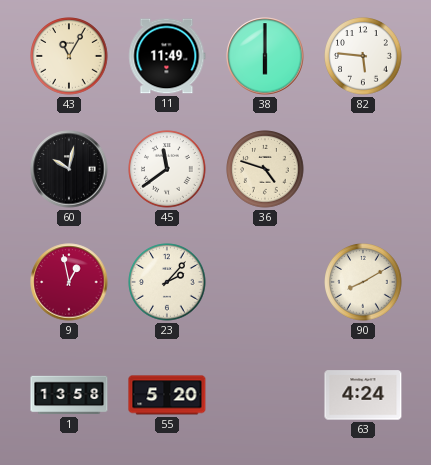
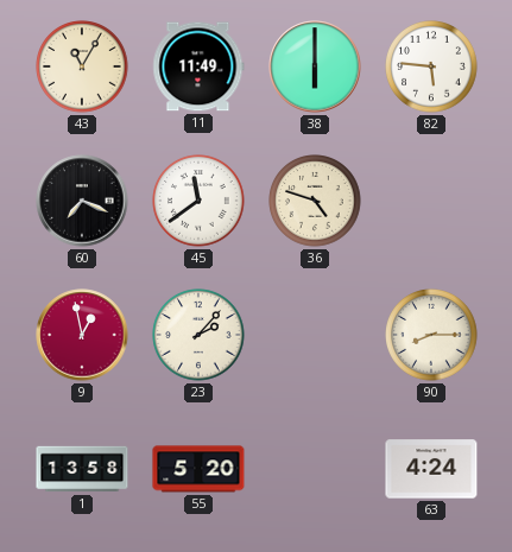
60: 10:02 -> 7:19
90: 8:10 -> 8:15
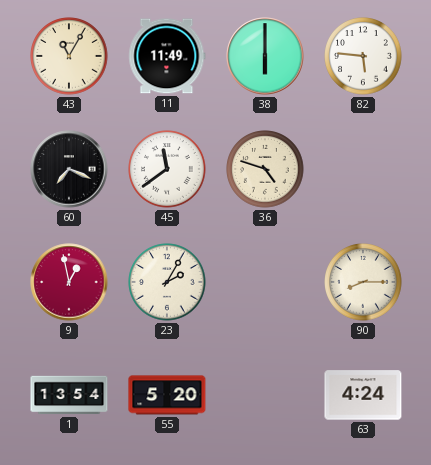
23: 2:07 -> 2:05
1: 13:58 -> 13:54
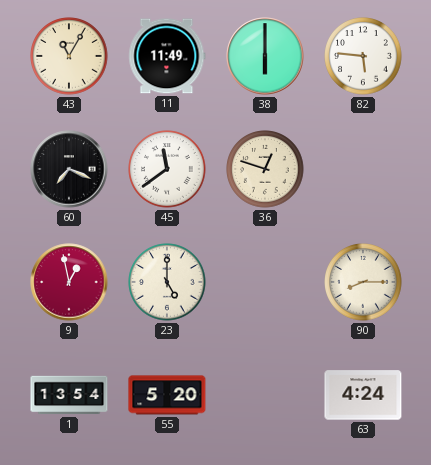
36: 4:48 -> 12:48
23: 2:05 -> 5:00
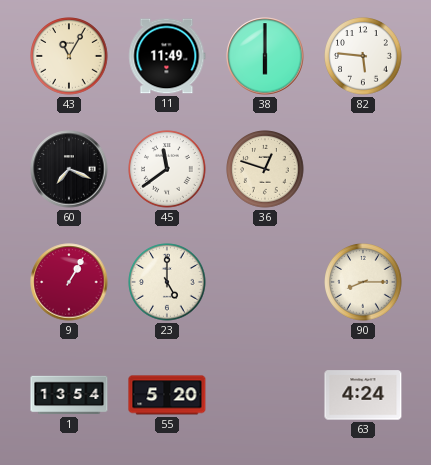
9: 12:58 -> 1:05
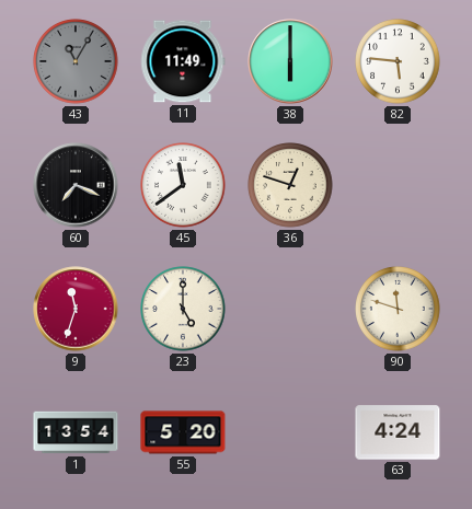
43 dial: cream -> grey
9: 1:05 -> 11:33
90: 8:15 -> 11:48
